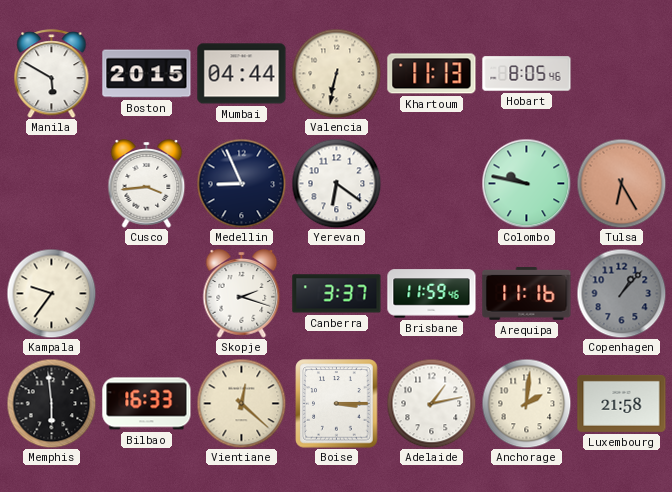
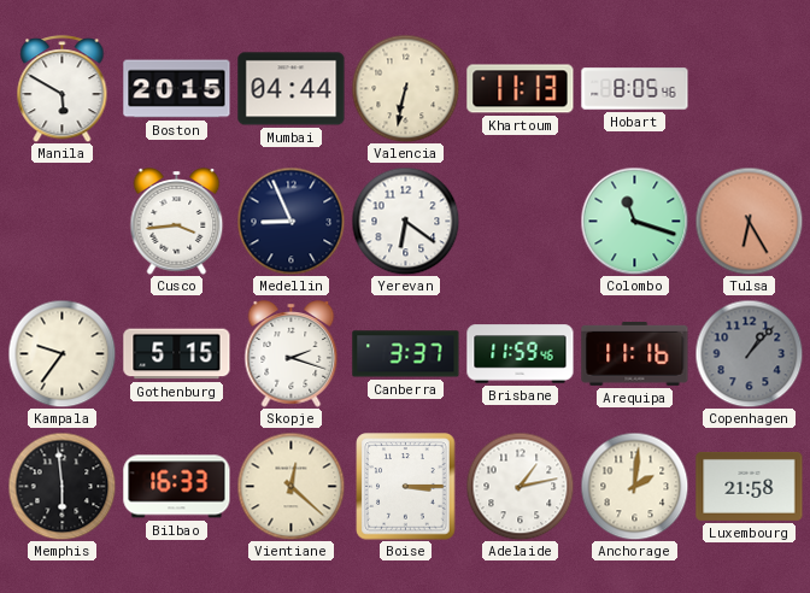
Colombo: 9:47 -> 11:18
Gothenburg: none -> 5:15
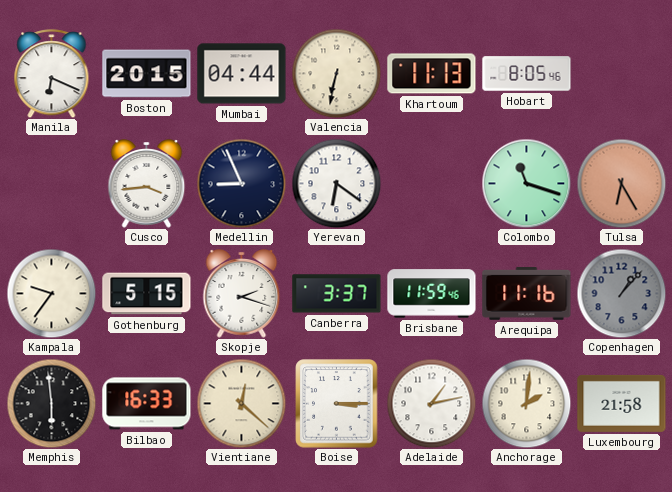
Manila: 5:50 -> 6:19
